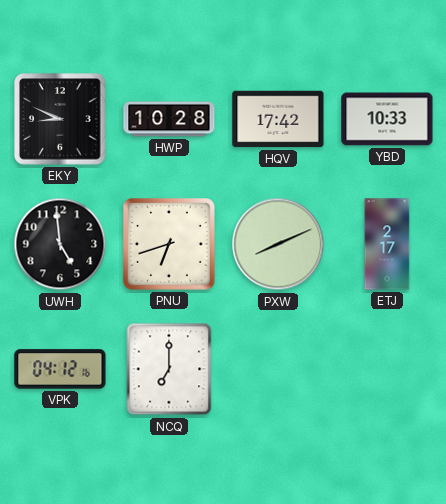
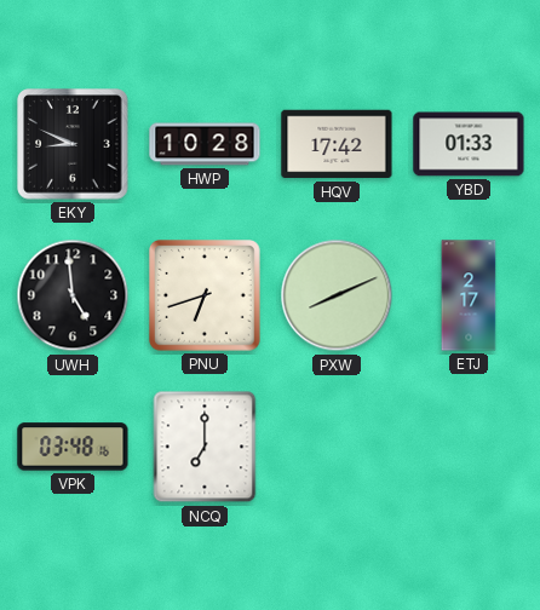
YBD: 10:33 -> 01:33
VPK: 04:12 -> 03:48
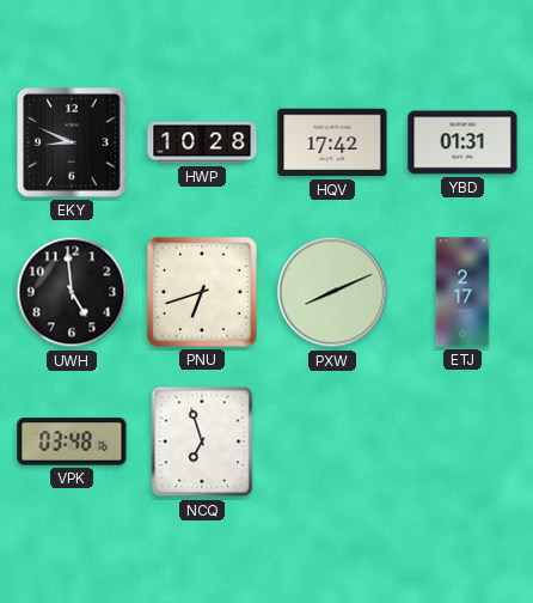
YBD: 01:33 -> 01:31
NCQ: 7:00 -> 6:57
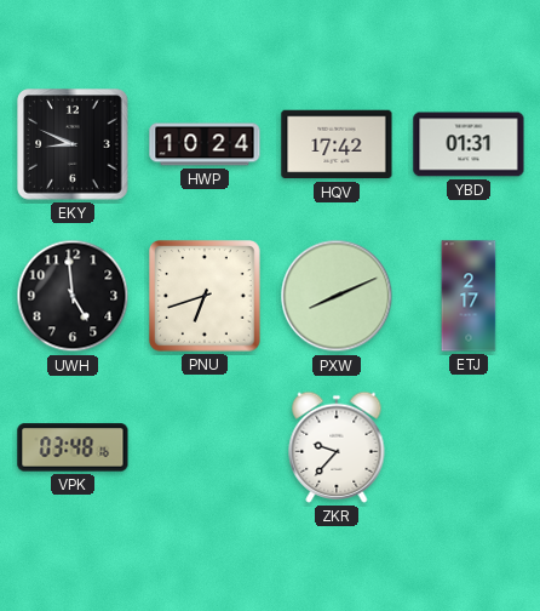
HWP: 10:28 -> 10:24
NCQ: 6:57 -> none
ZKR: none -> 9:37
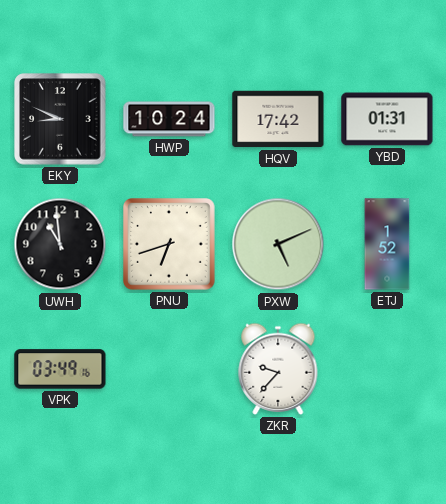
UWH: 4:59 -> 10:59
PXW: 8:11 -> 5:11
ETJ: 2:17 -> 1:52
VPK: 03:48 -> 03:49
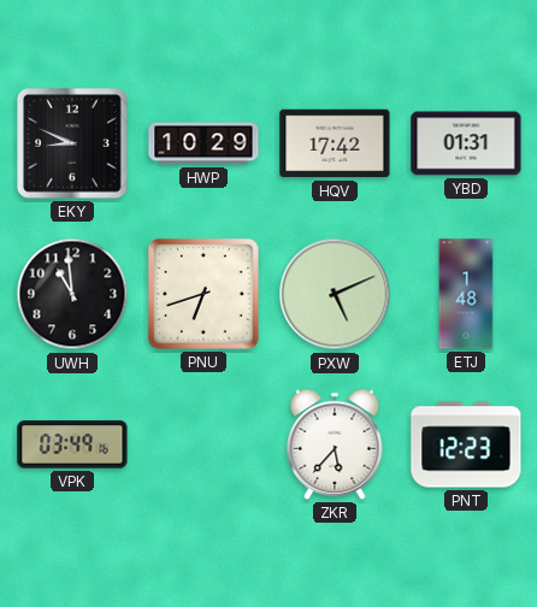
HWP: 10:24 -> 10:29
ETJ: 1:52 -> 1:48
ZKR: 9:37 -> 5:37
PNT: none -> 12:23
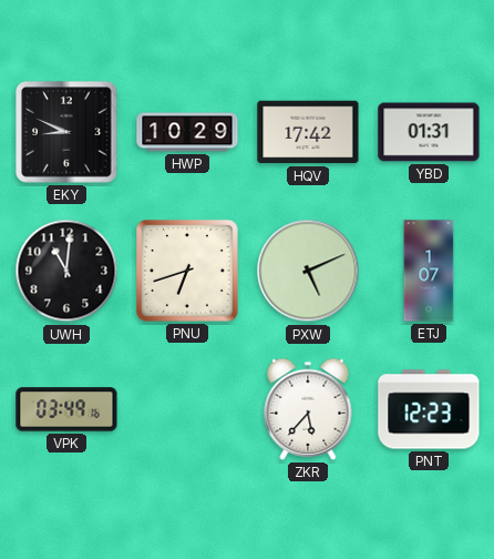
UWH: 10:59 -> 11:01
ETJ: 1:48 -> 1:07
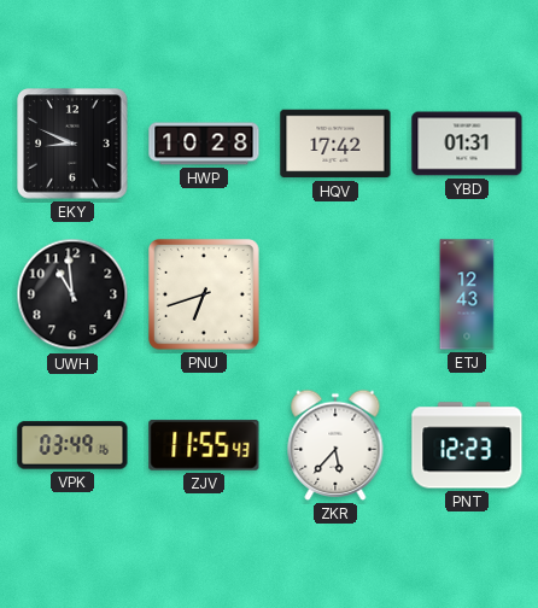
HWP: 10:29 -> 10:28
UWH: 11:01 -> 10:59
PXW: 5:11 -> none
ETJ: 1:07 -> 12:43
ZJV: none -> 11:55
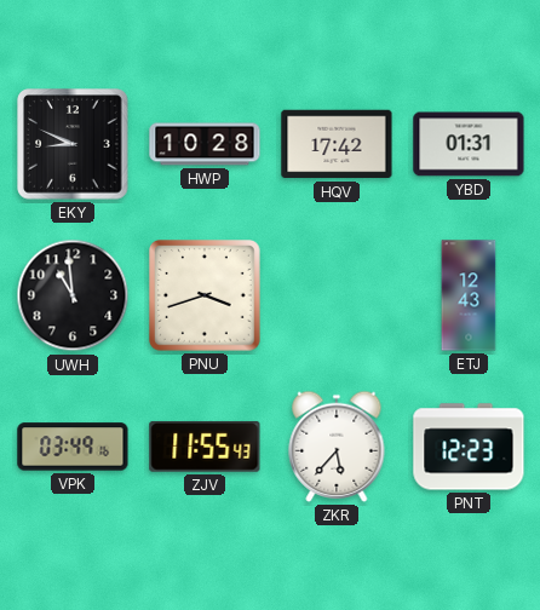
PNU: 6:42 -> 3:42
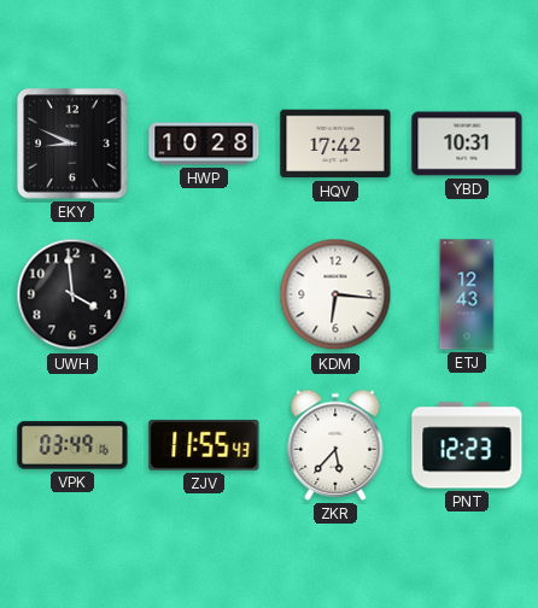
YBD: 01:31 -> 10:31
UWH: 10:59 -> 3:59
PNU: 3:42 -> none
KDM: none -> 6:16
